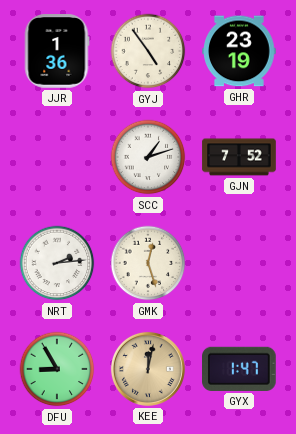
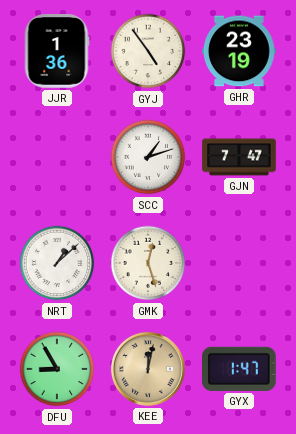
GJN: 7:52 -> 7:47
NRT: 2:14 -> 1:08
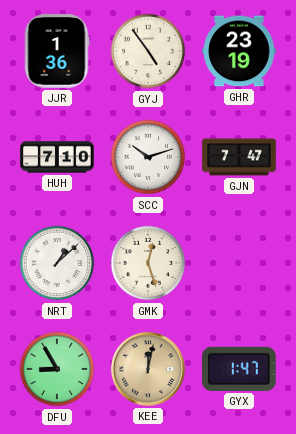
HUH: none -> 7:10
SCC: 1:12 -> 10:12
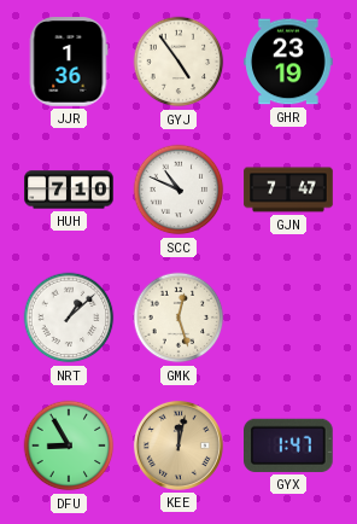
SCC: 10:12 -> 10:49
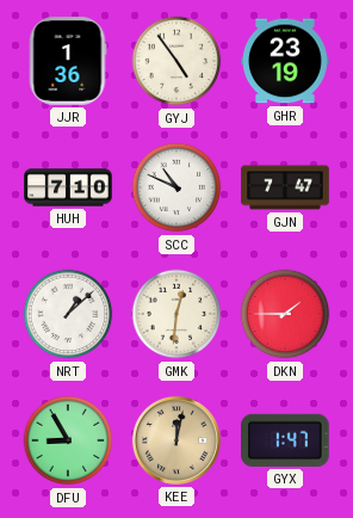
GMK: 12:27 -> 12:31
DKN: none -> 1:45
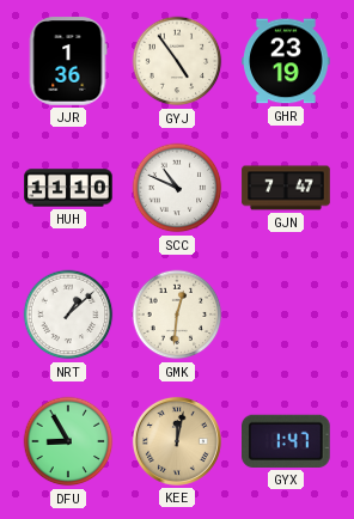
HUH: 7:10 -> 11:10
DKN: 1:45 -> none
